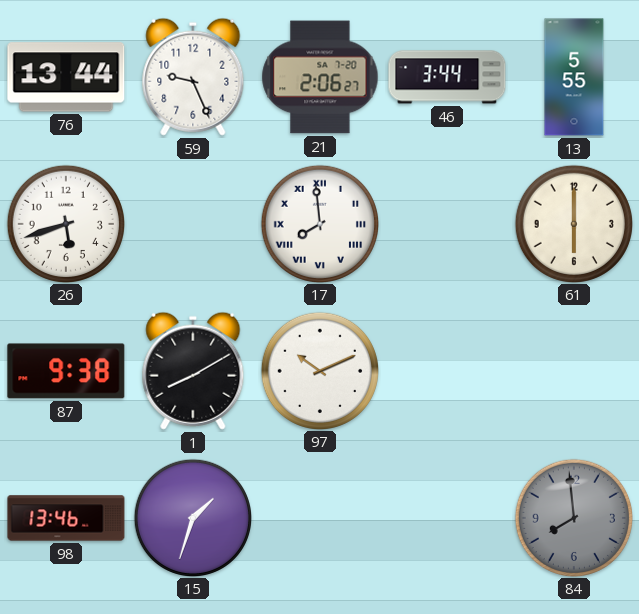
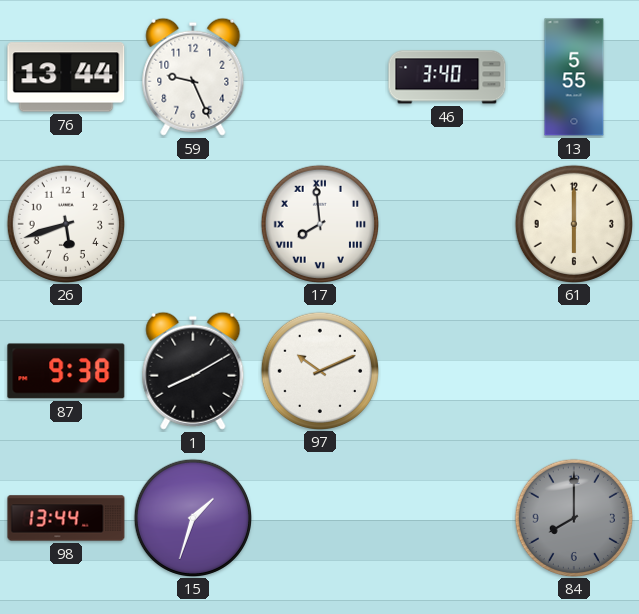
21: 2:06 -> none
46: 3:44 -> 3:40
98: 13:46 -> 13:44
84: 7:59 -> 8:00
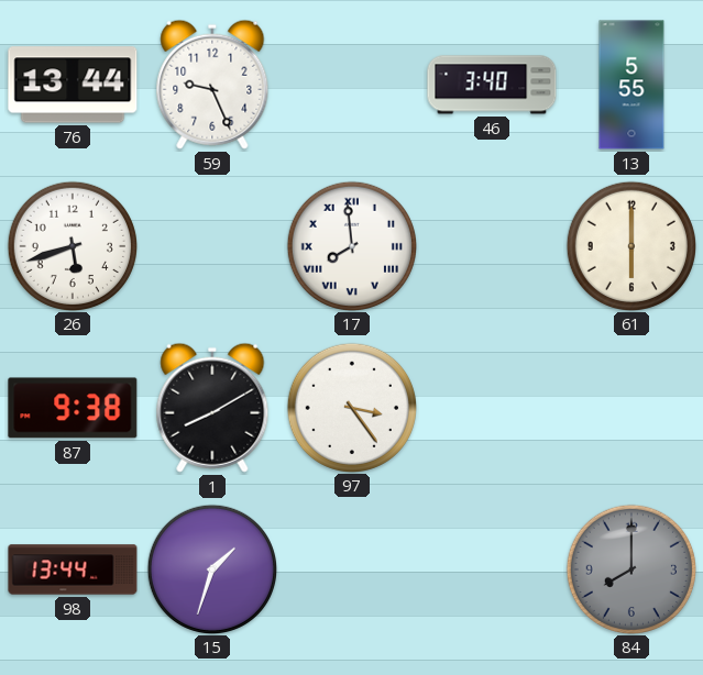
97: 10:11 -> 3:24
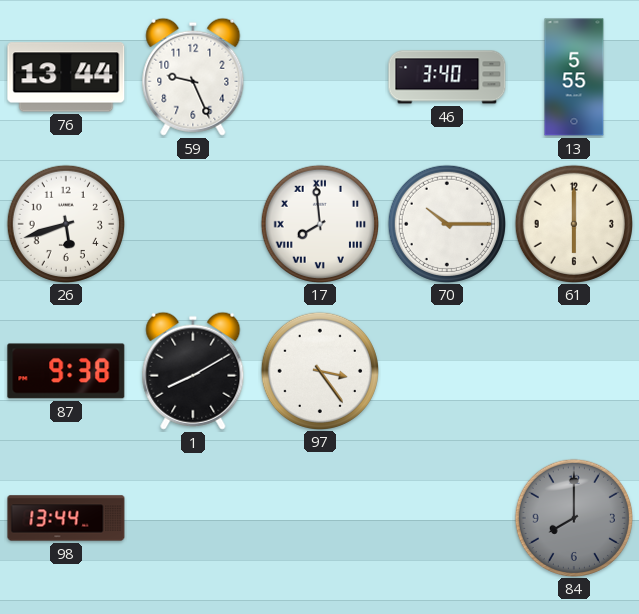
70: none -> 10:15
15: 1:33 -> none
